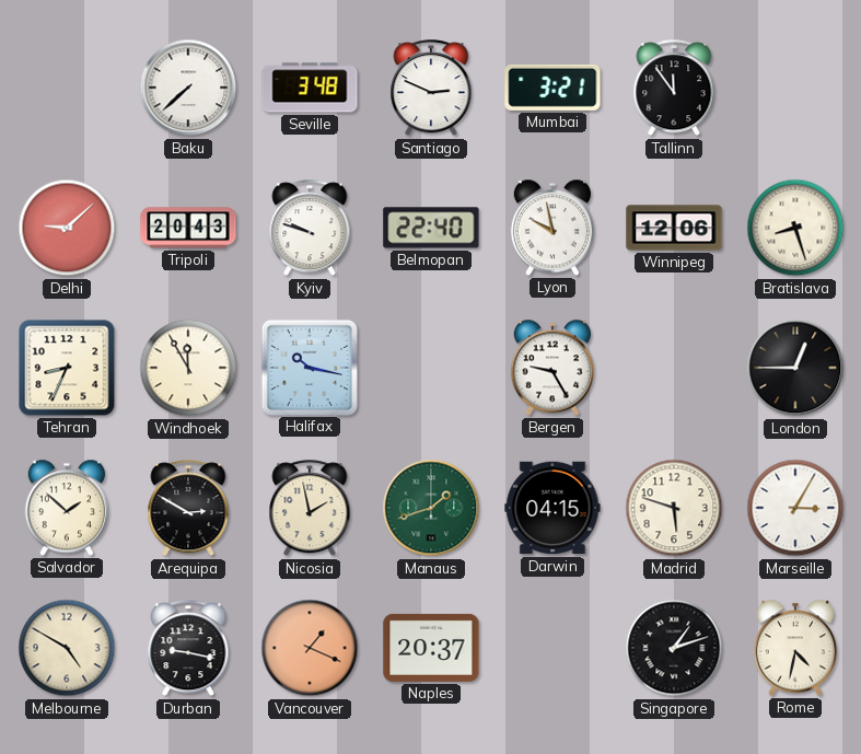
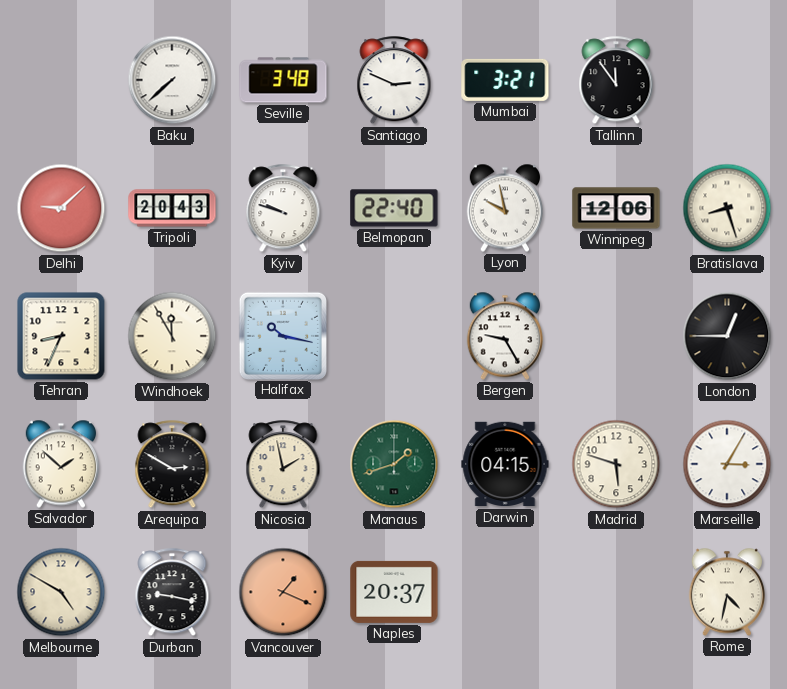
Singapore: 1:12 -> none
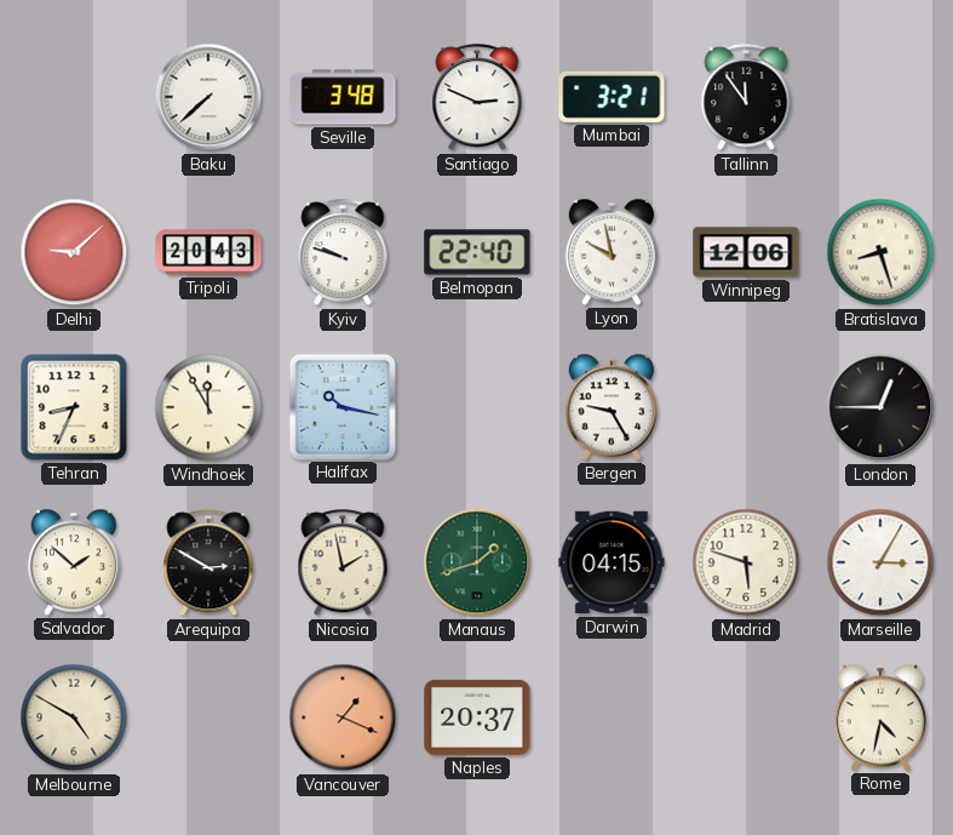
Durban: 9:17 -> none
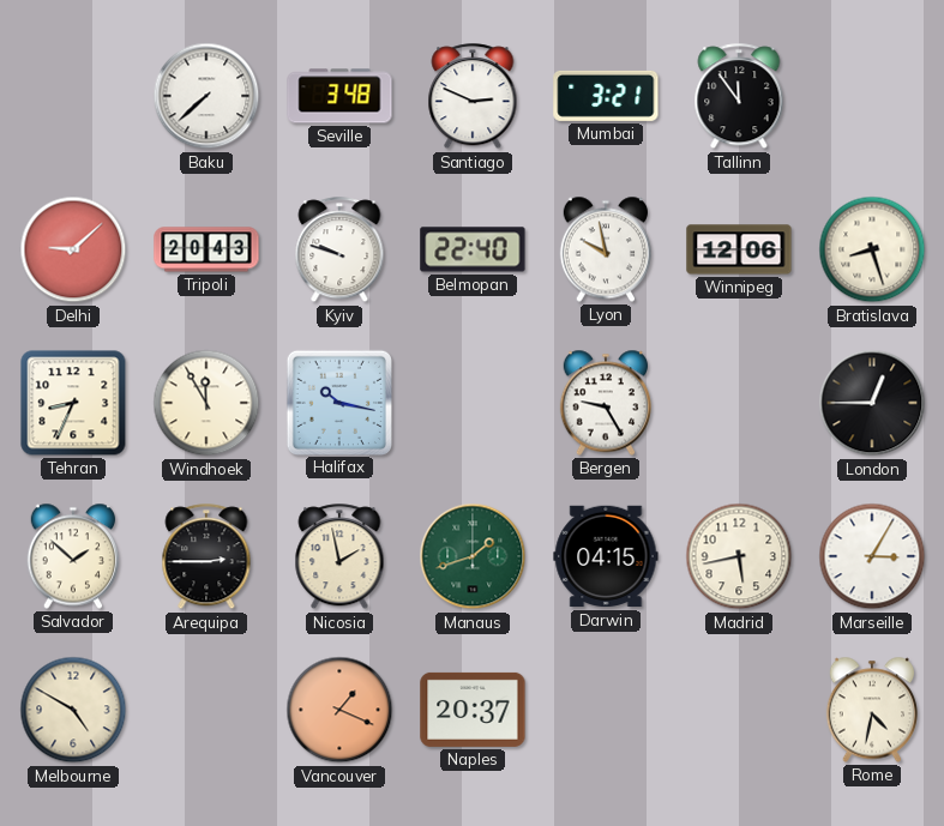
Arequipa: 2:50 -> 2:45
Madrid: 5:48 -> 5:43
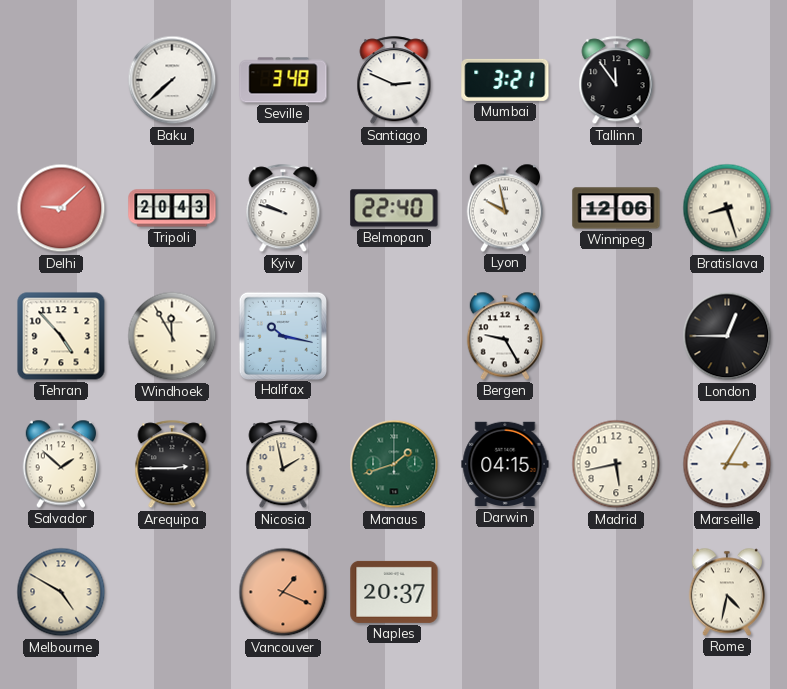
Tehran: 8:34 -> 4:53
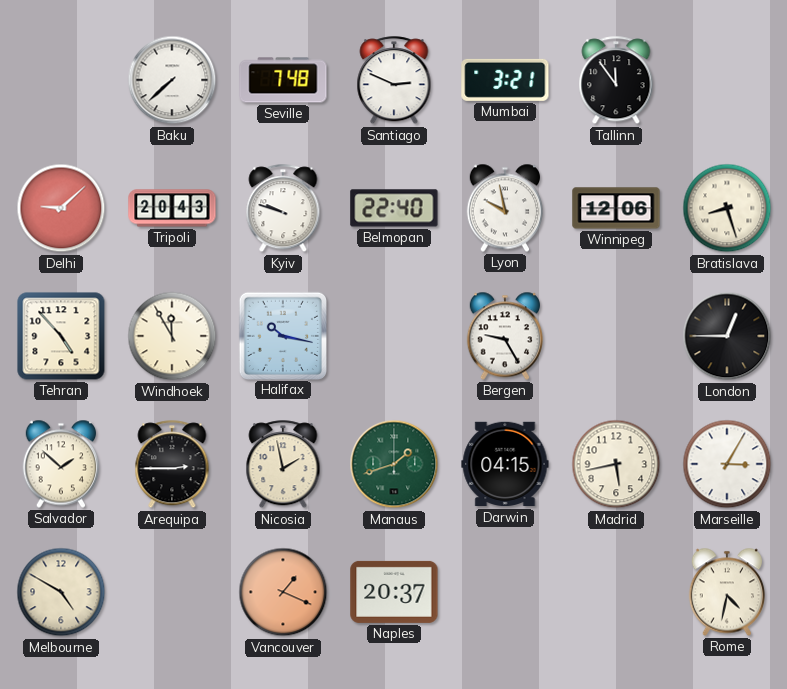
Seville: 3:48 -> 7:48
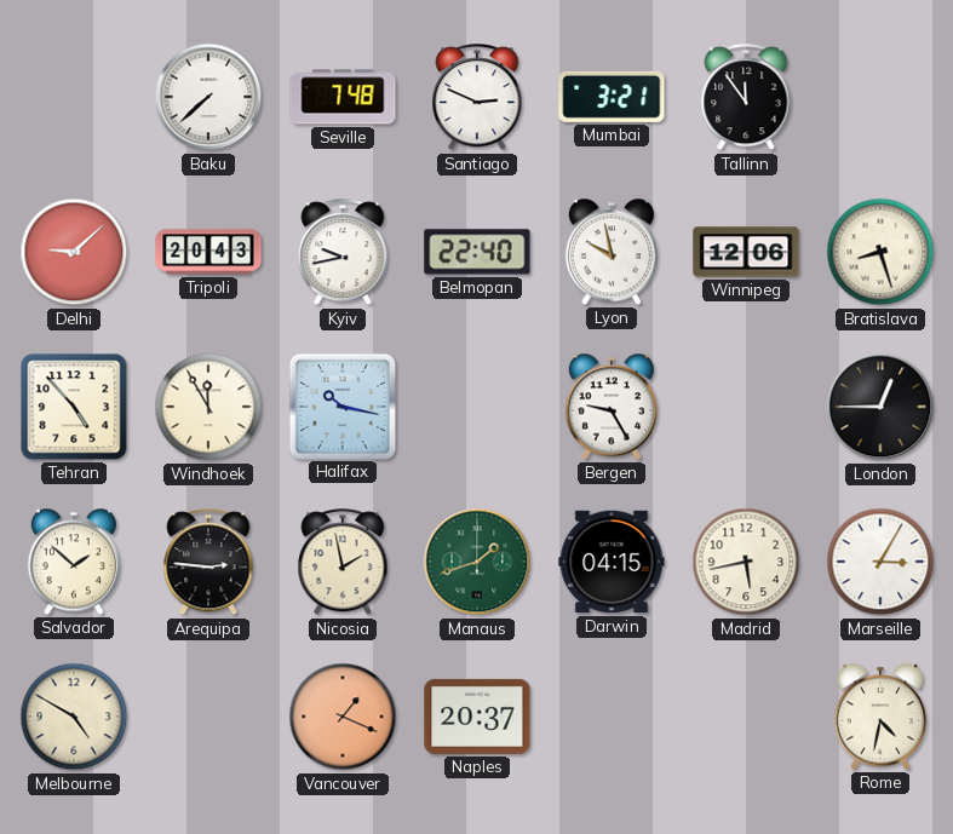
Kyiv: 9:48 -> 9:43
Arequipa: 2:45 -> 2:46
